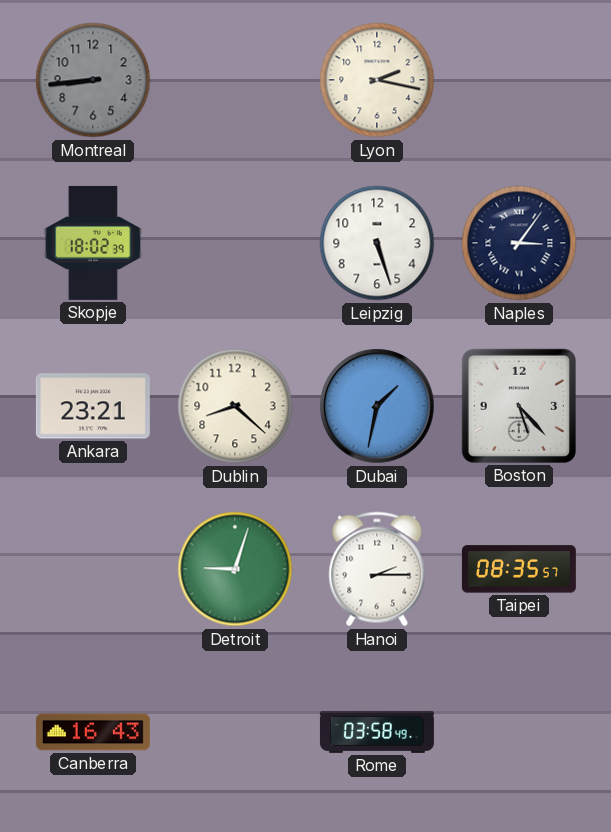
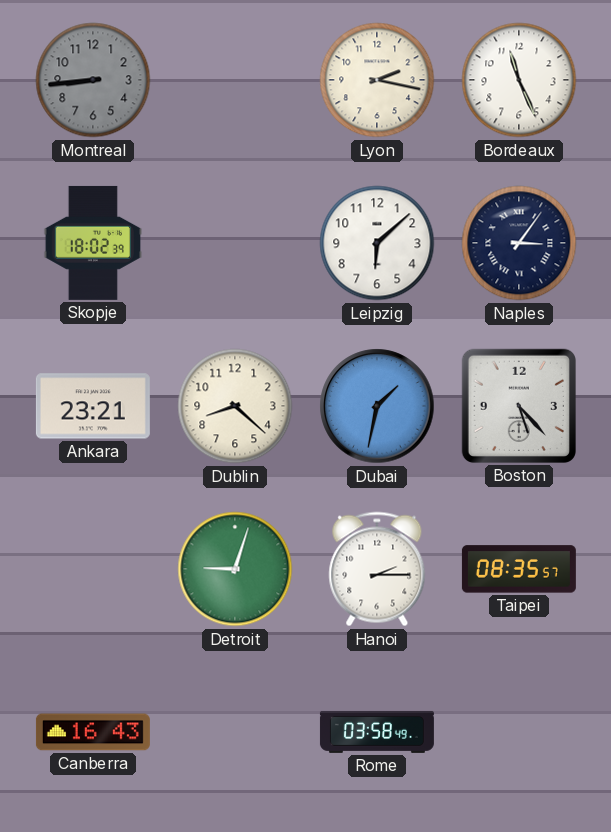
Bordeaux: none -> 11:26
Leipzig: 5:27 -> 6:08
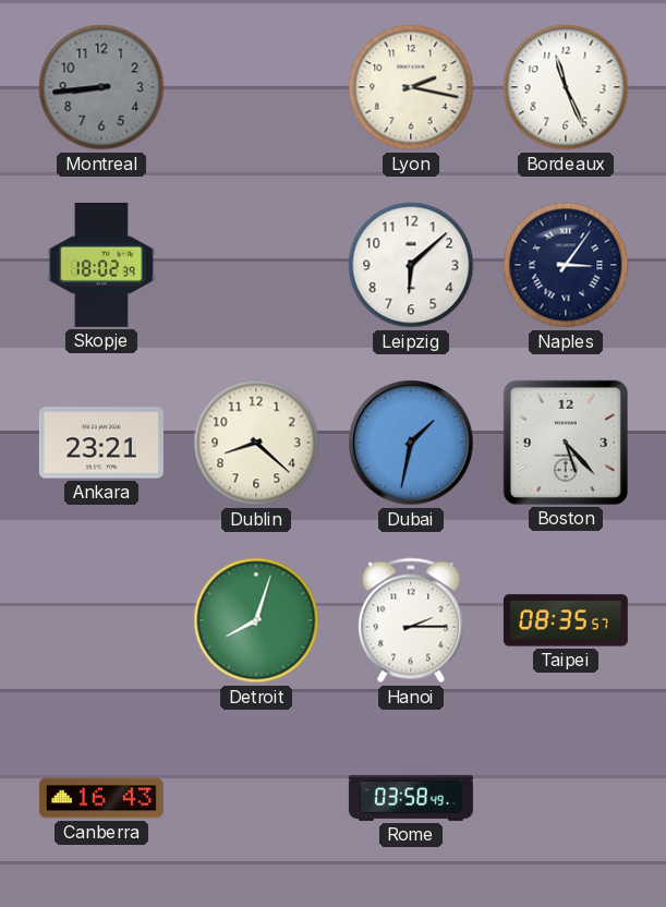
Detroit: 9:03 -> 8:03
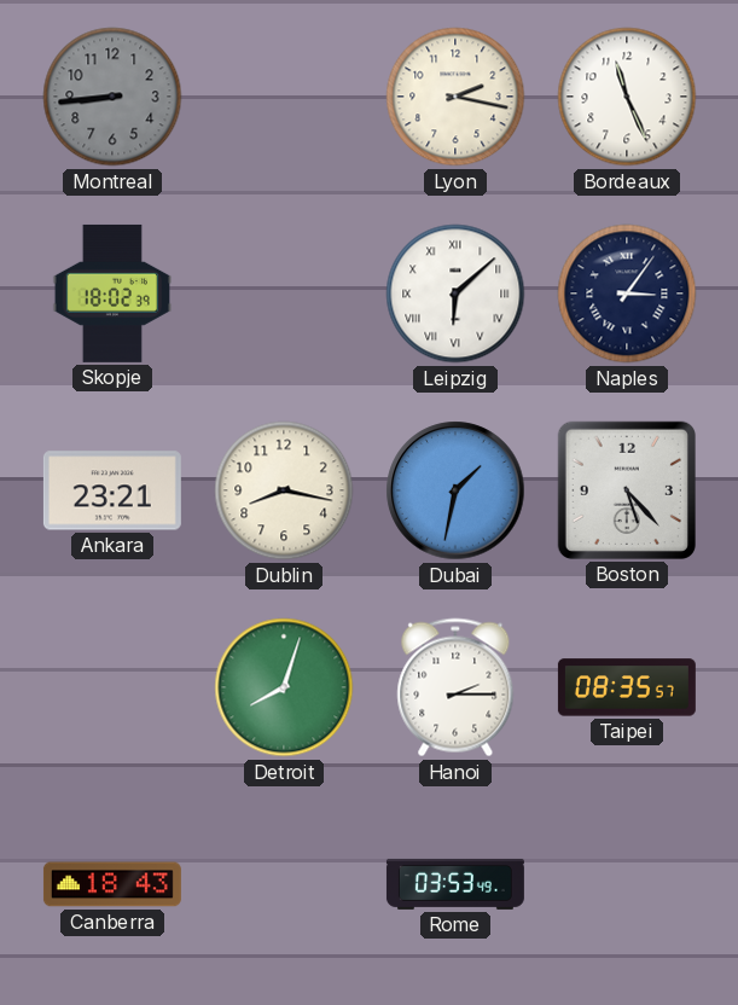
Leipzig numerals: Arabic -> Roman
Dublin: 8:22 -> 8:17
Canberra: 16:43 -> 18:43
Rome: 03:58 -> 03:53
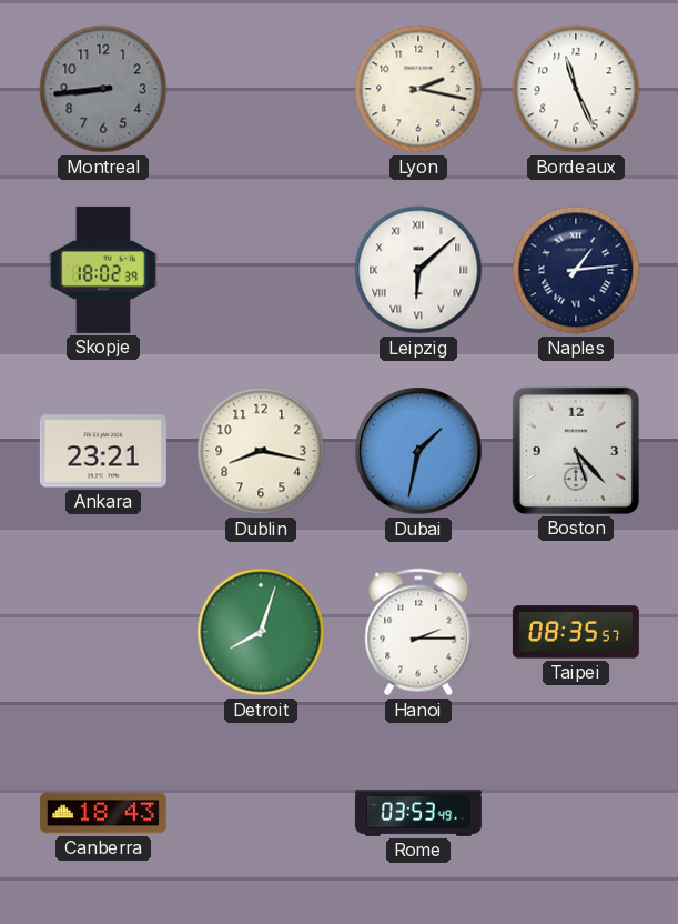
Naples: 3:06 -> 1:14
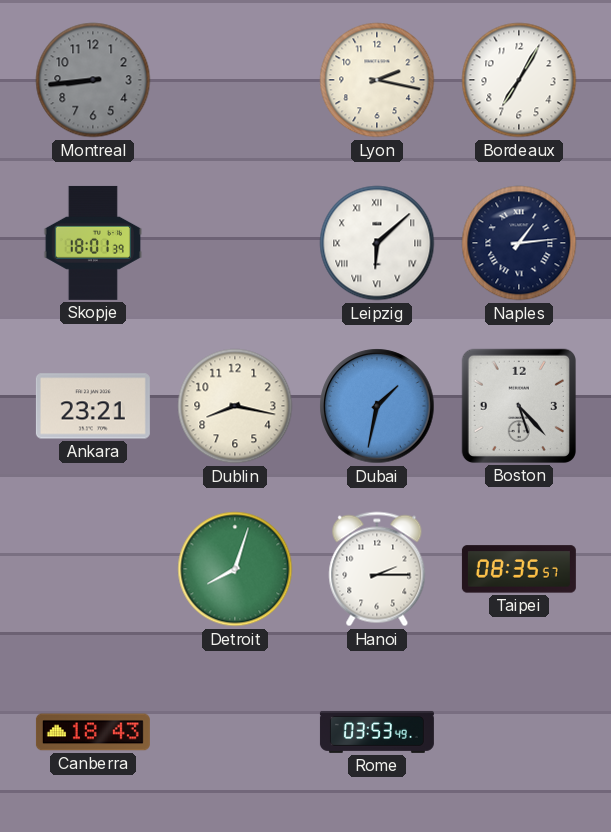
Bordeaux: 11:26 -> 7:05
Skopje: 18:02 -> 18:01
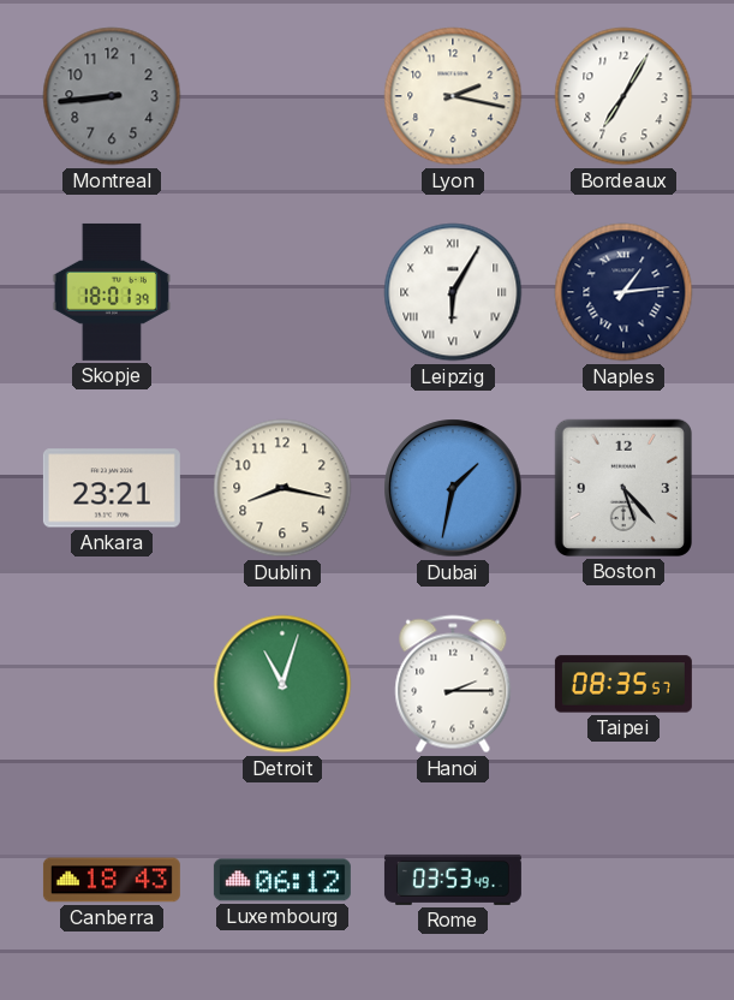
Leipzig: 6:08 -> 6:05
Detroit: 8:03 -> 11:03
Luxembourg: none -> 06:12
